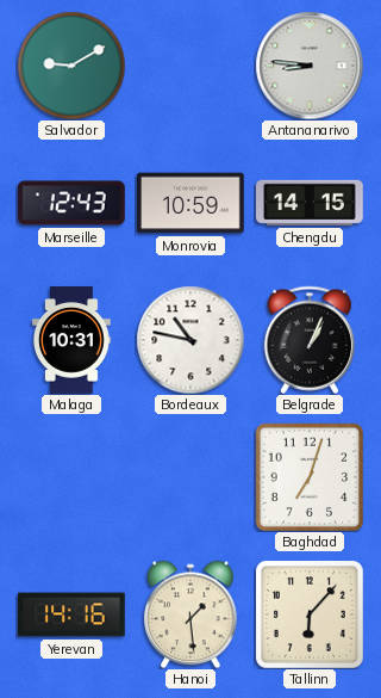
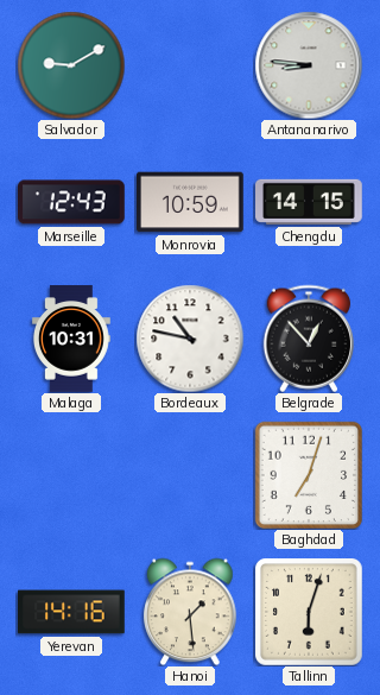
Belgrade: 1:04 -> 12:53
Tallinn: 6:07 -> 6:03
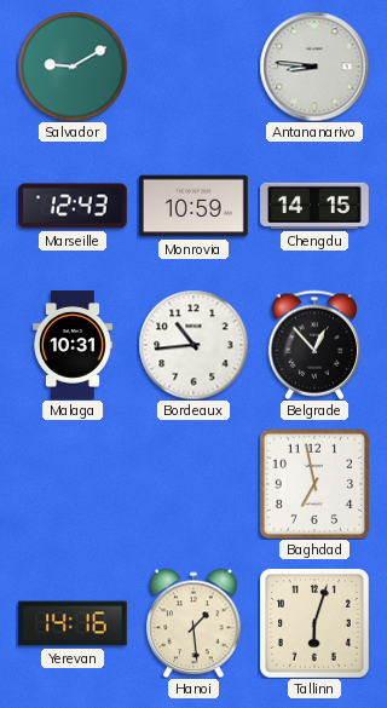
Bordeaux: 10:47 -> 10:44
Baghdad: 7:03 -> 6:58
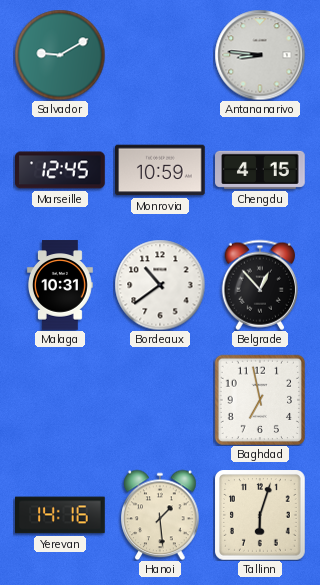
Marseille: 12:43 -> 12:45
Chengdu: 14:15 -> 4:15
Bordeaux: 10:44 -> 10:39
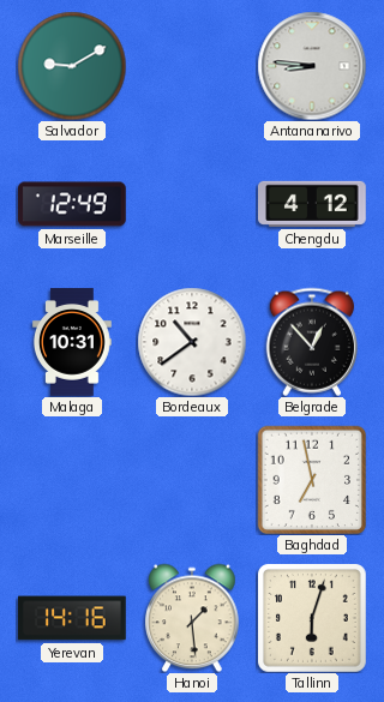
Marseille: 12:45 -> 12:49
Monrovia: 10:59 -> none
Chengdu: 4:15 -> 4:12
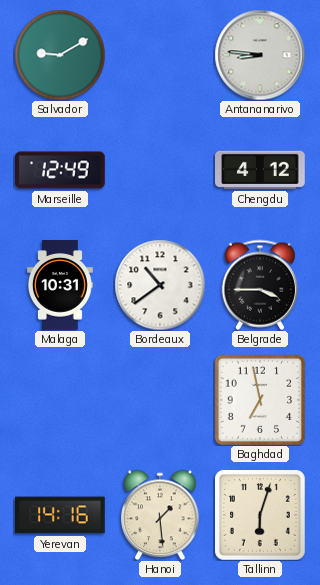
Belgrade: 12:53 -> 3:45
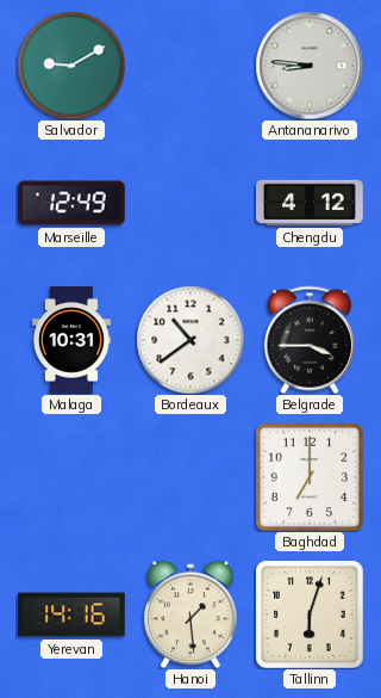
Baghdad: 6:58 -> 7:00
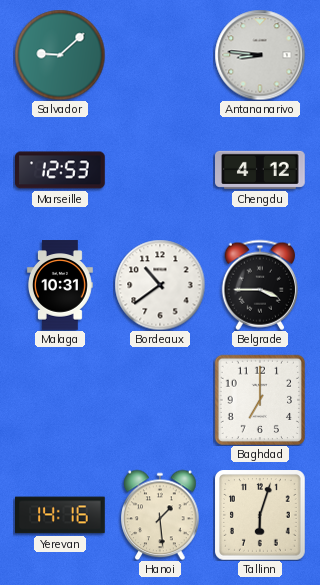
Salvador: 9:10 -> 9:08
Marseille: 12:49 -> 12:53
